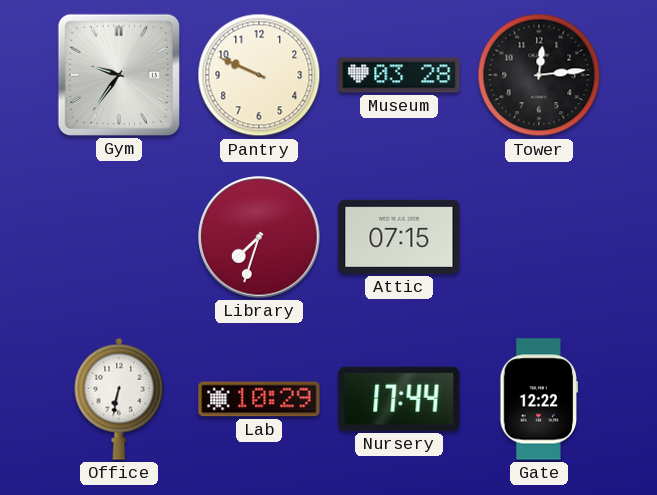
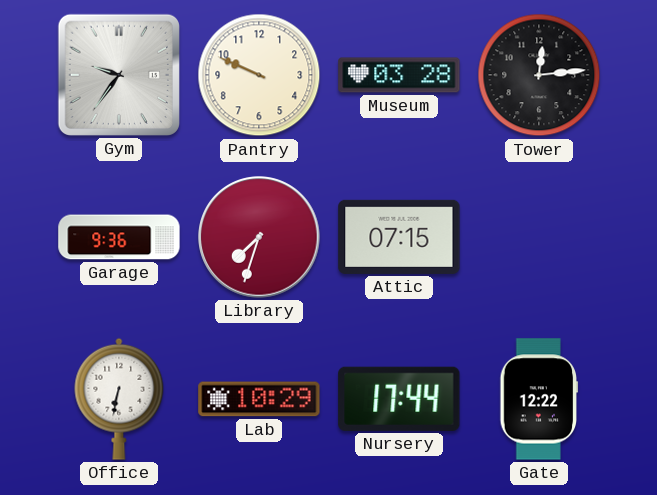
Garage: none -> 9:36
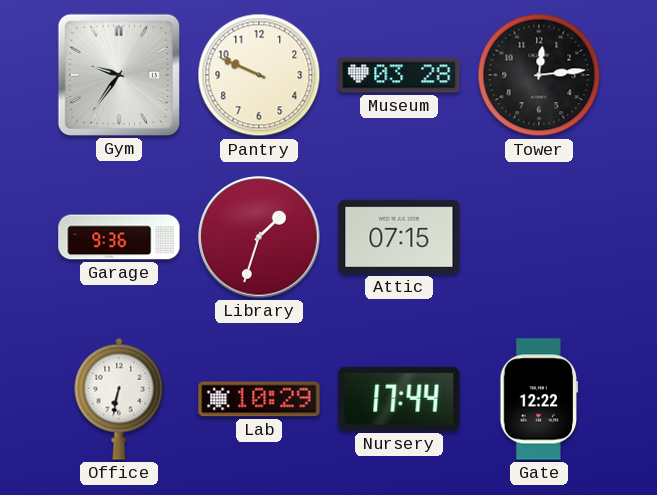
Library: 7:33 -> 1:33
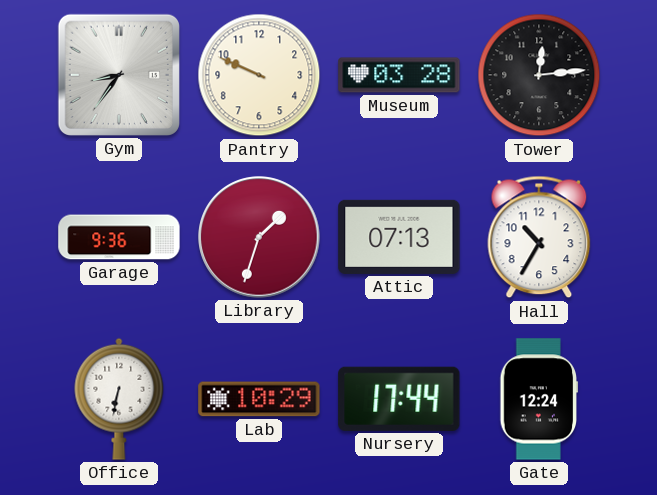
Gym: 9:36 -> 8:36
Attic: 07:15 -> 07:13
Hall: none -> 10:35
Gate: 12:22 -> 12:24
